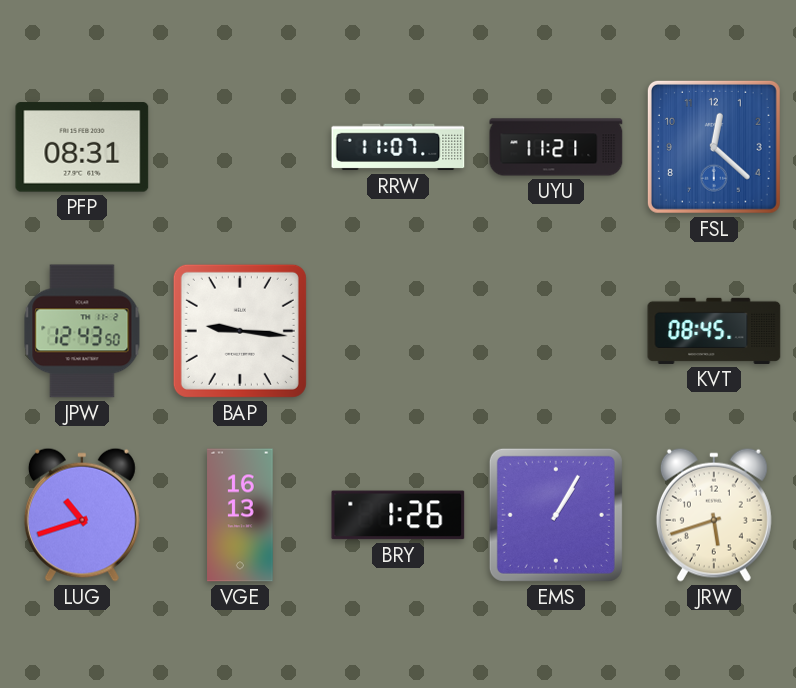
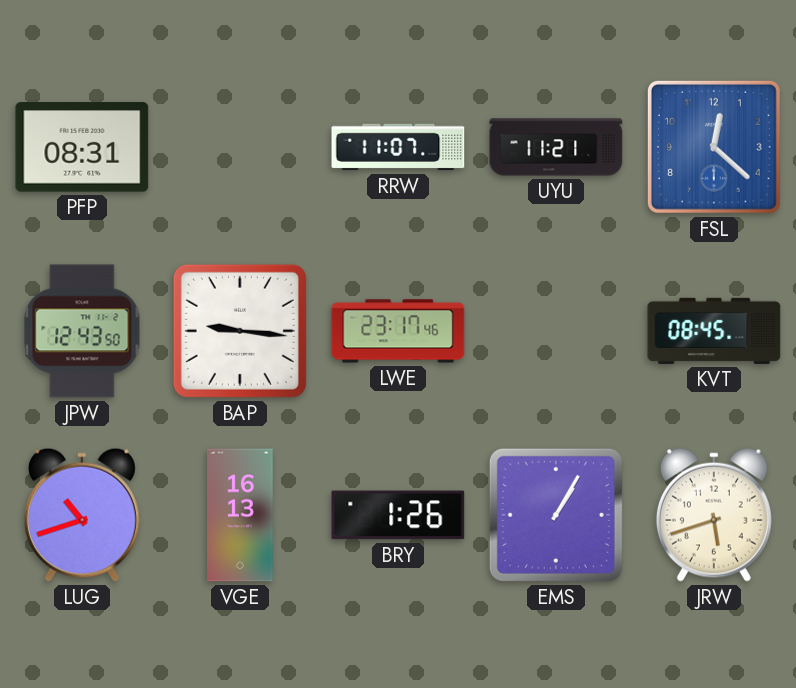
LWE: none -> 23:17
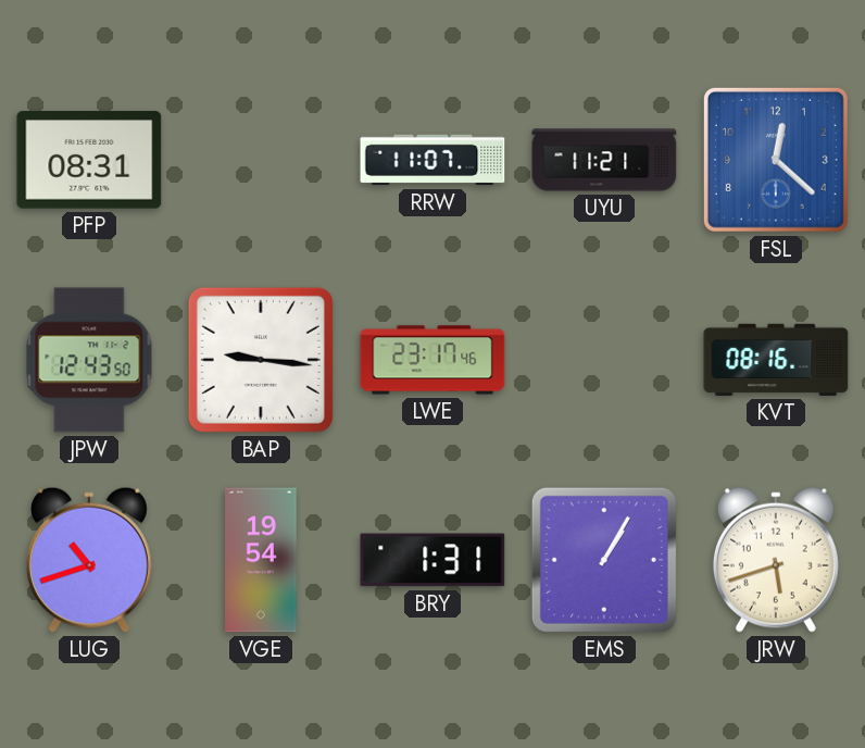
KVT: 08:45 -> 08:16
VGE: 16:13 -> 19:54
BRY: 1:26 -> 1:31
